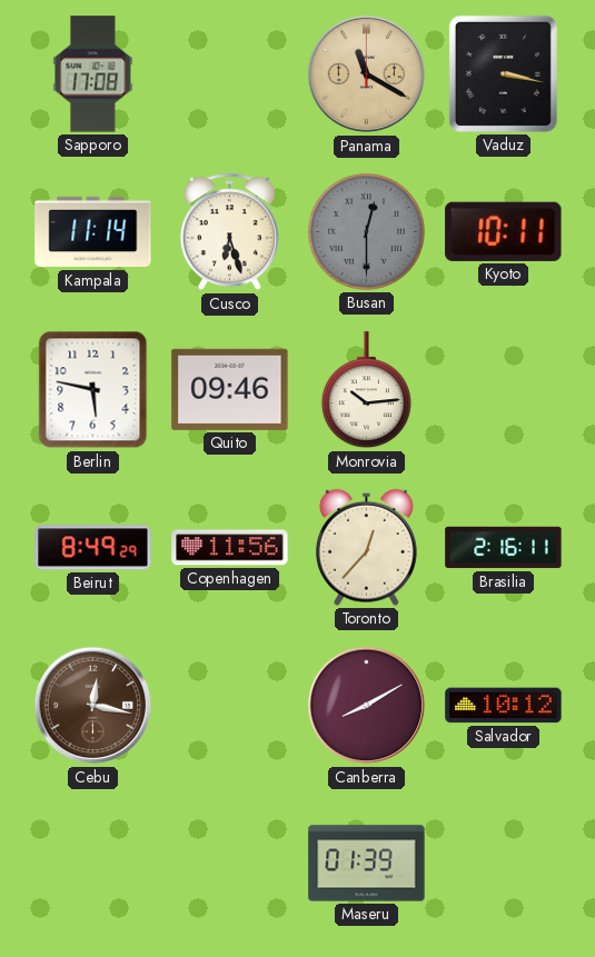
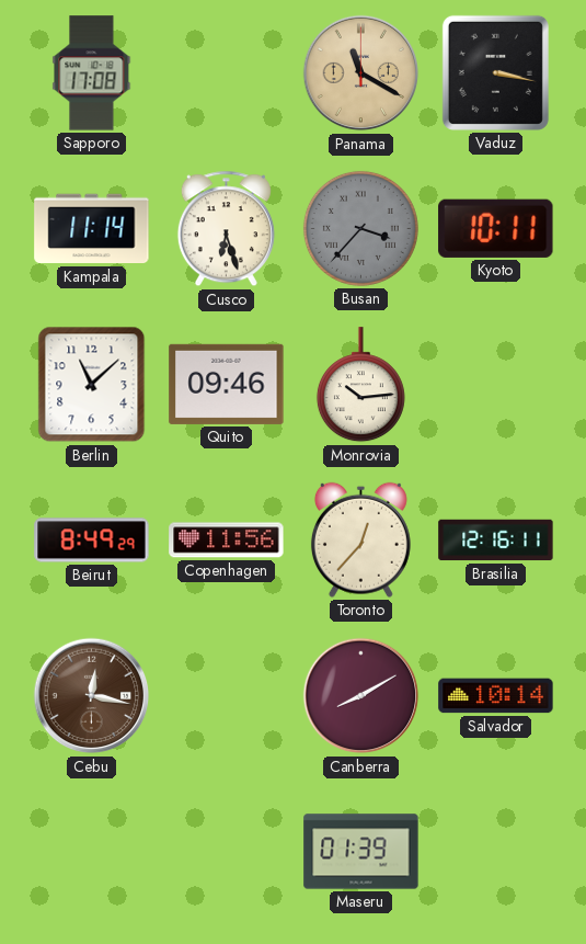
Busan: 12:30 -> 3:37
Berlin: 5:47 -> 11:08
Brasilia: 2:16 -> 12:16
Salvador: 10:12 -> 10:14
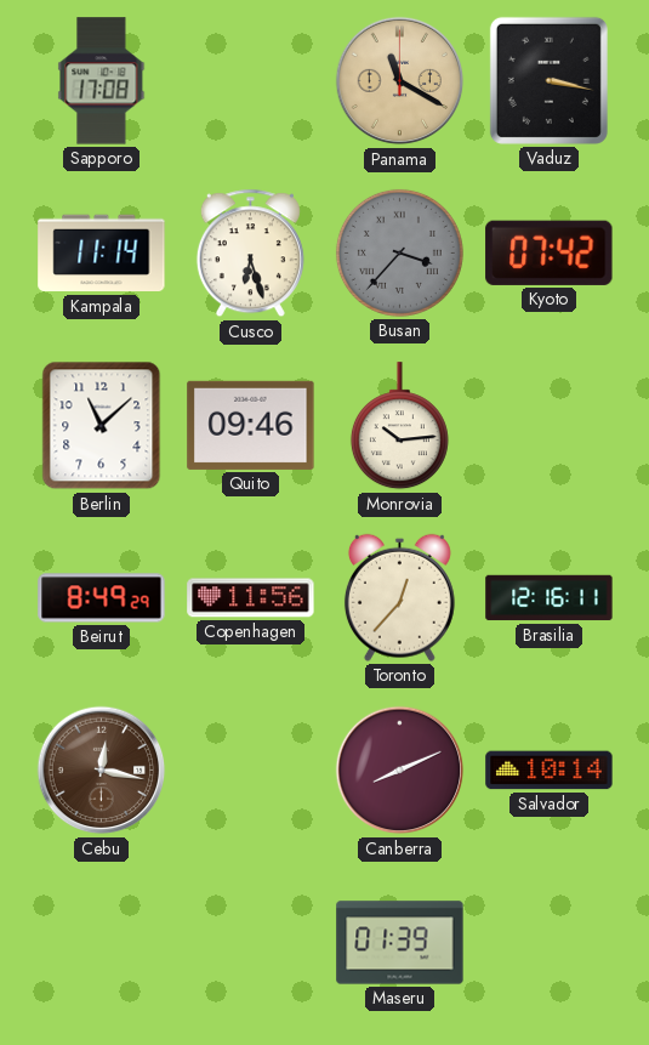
Kyoto: 10:11 -> 07:42
Canberra: 8:10 -> 8:11
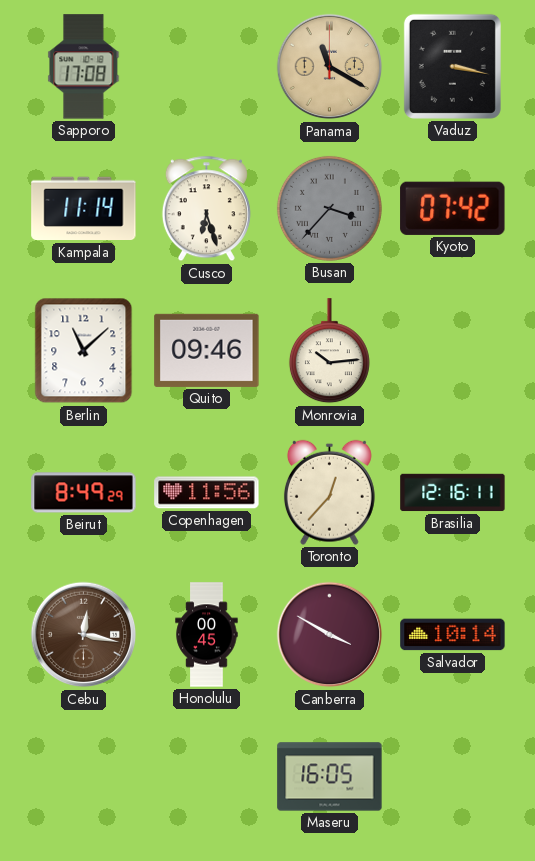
Honolulu: none -> 00:45
Canberra: 8:11 -> 3:50
Maseru: 01:39 -> 16:05
